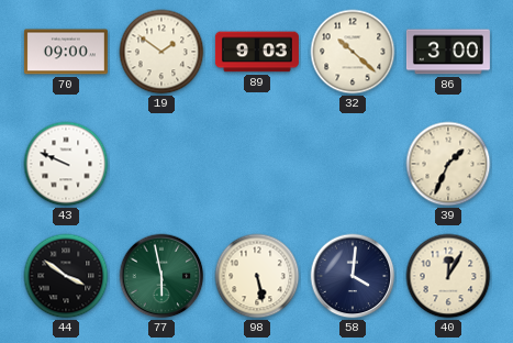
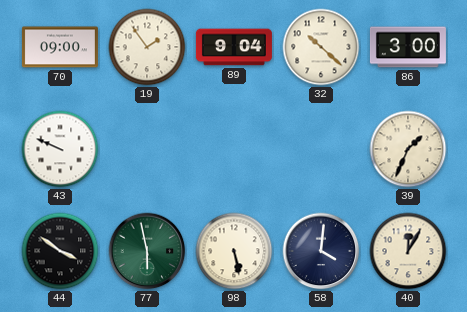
19: 1:51 -> 1:54
89: 9:03 -> 9:04
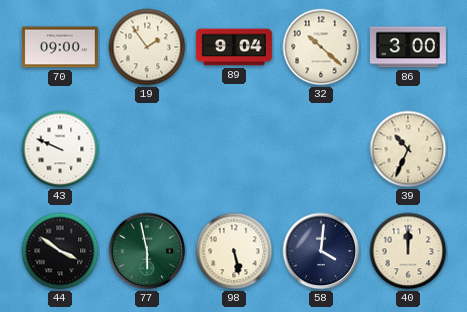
39: 1:34 -> 10:34
40: 12:05 -> 12:00
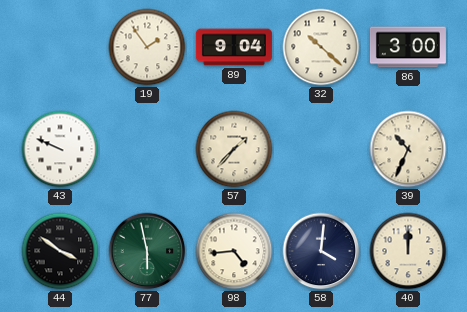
70: 09:00 -> none
57: none -> 1:37
98: 5:28 -> 4:44
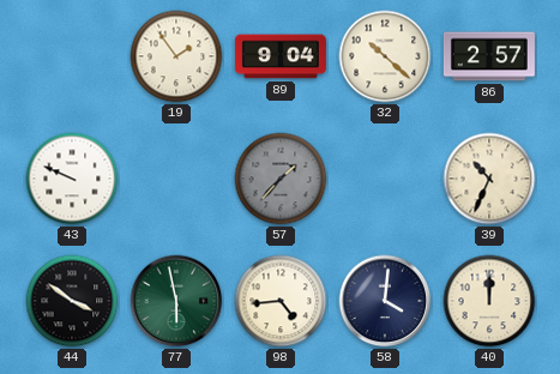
86: 3:00 -> 2:57
57 dial: cream -> grey
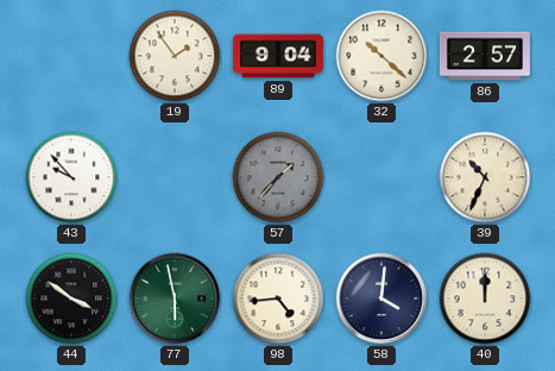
43: 9:49 -> 9:53
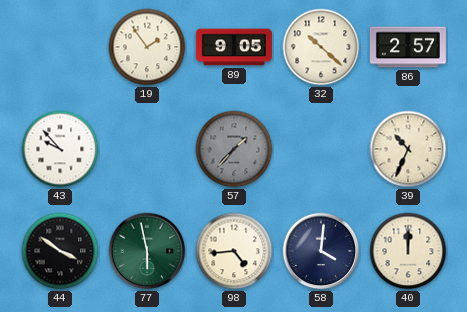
89: 9:04 -> 9:05
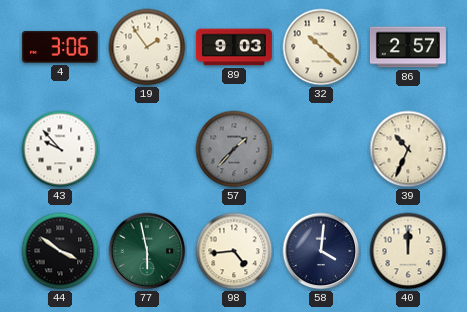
4: none -> 3:06
89: 9:05 -> 9:03
